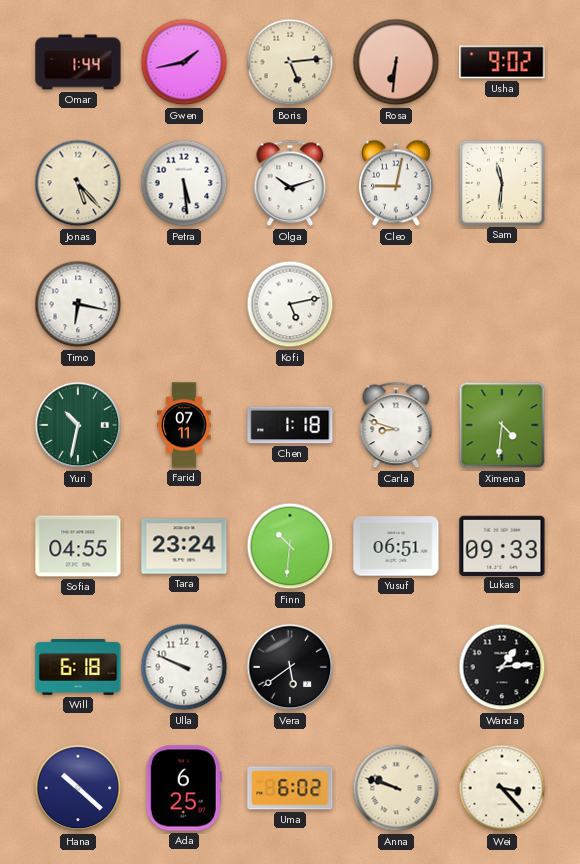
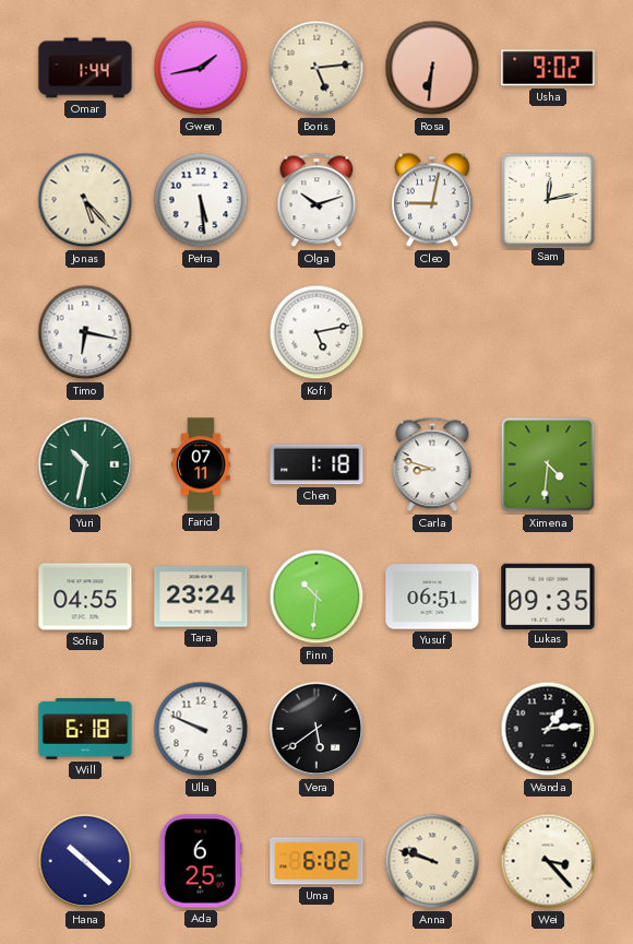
Sam: 11:31 -> 12:13
Lukas: 09:33 -> 09:35
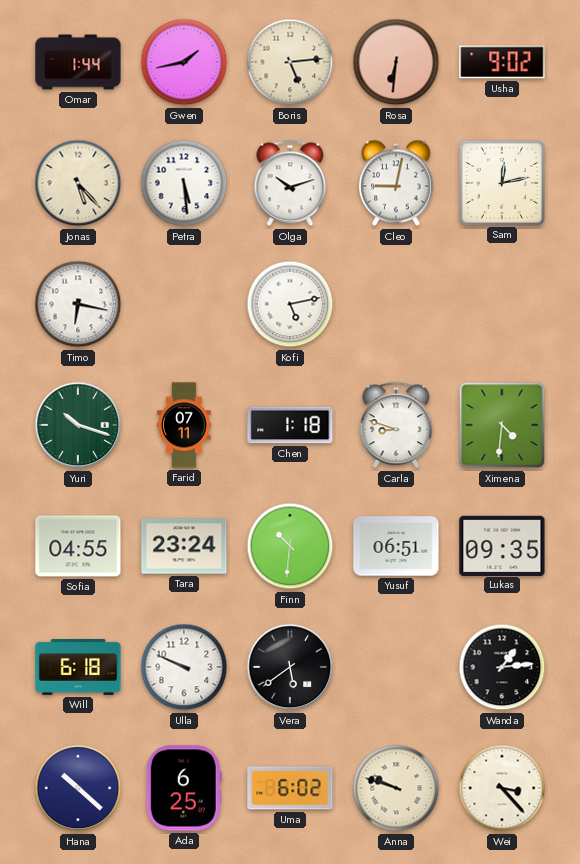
Yuri: 10:32 -> 10:18
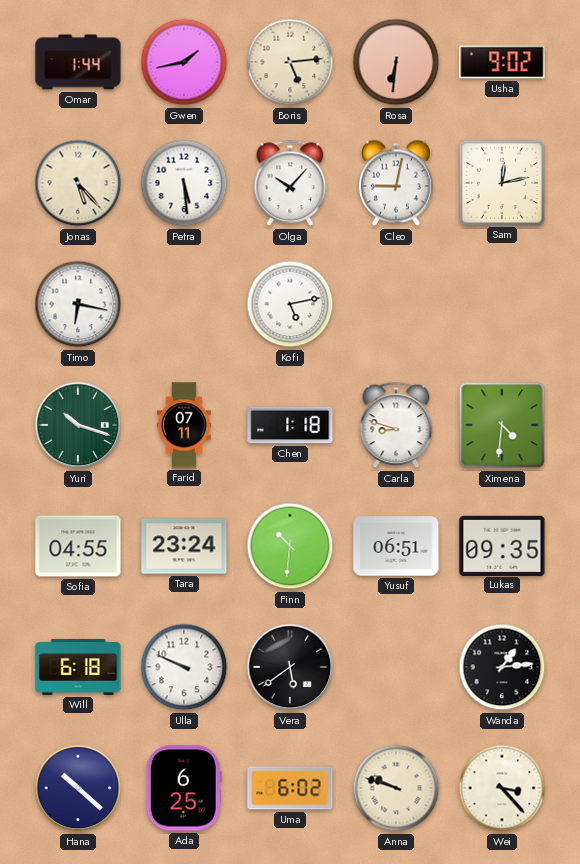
Olga: 10:12 -> 10:07
